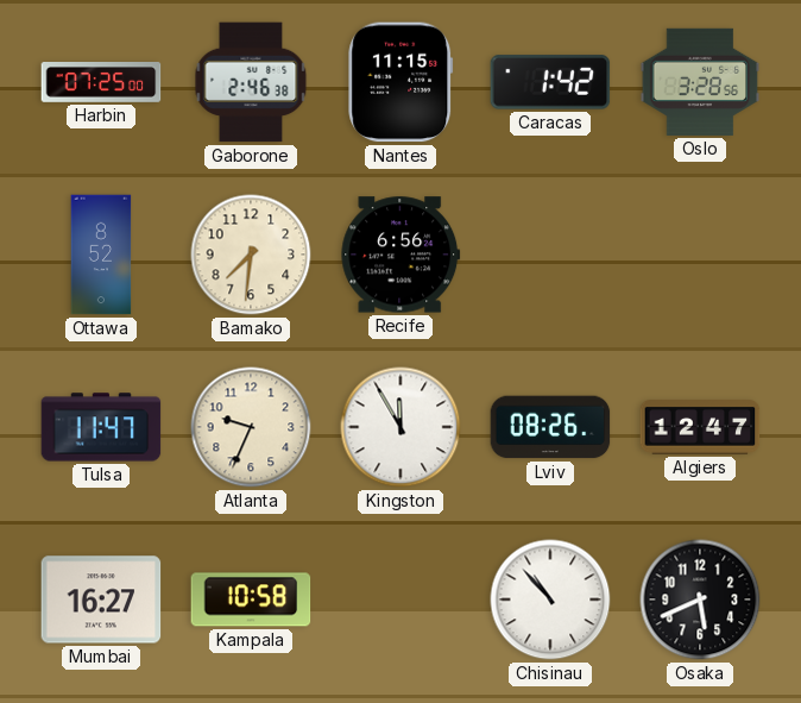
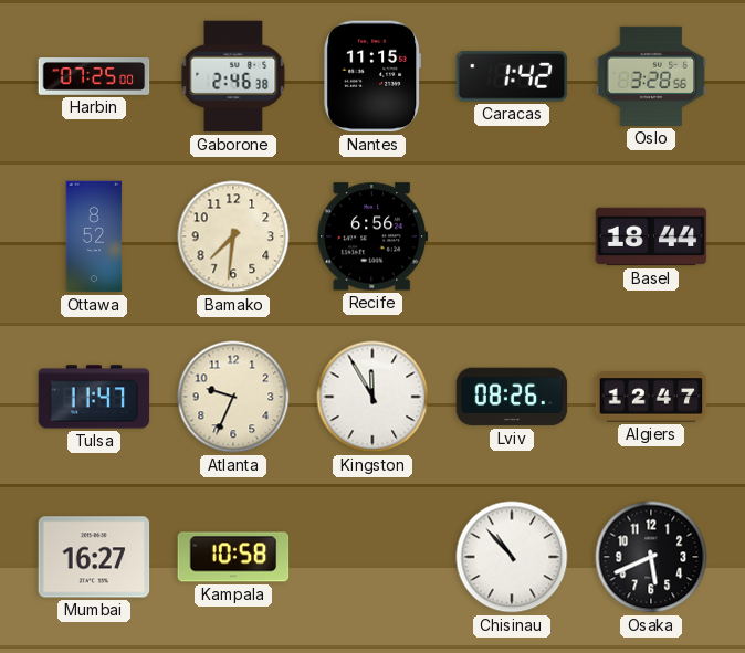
Basel: none -> 18:44
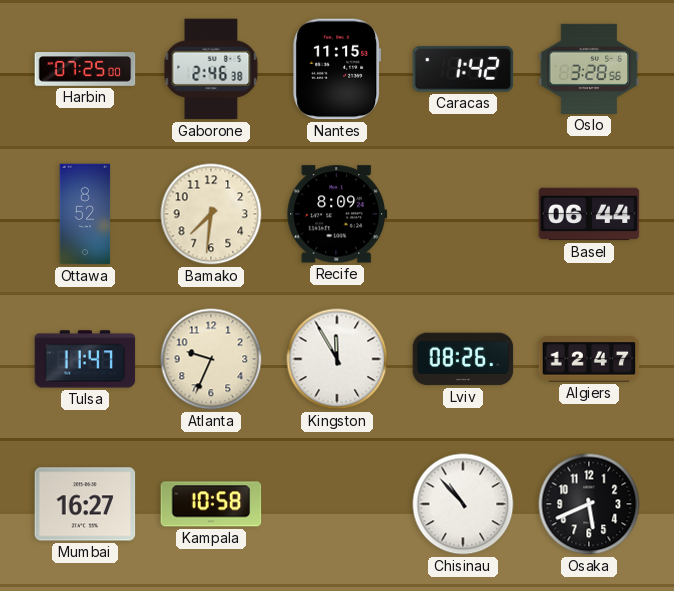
Recife: 6:56 -> 8:09
Basel: 18:44 -> 06:44
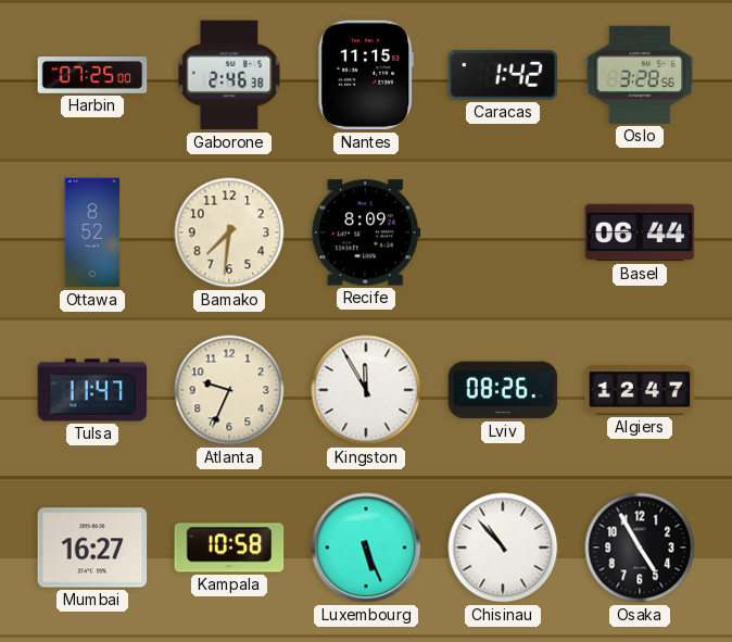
Luxembourg: none -> 5:26
Osaka: 5:41 -> 4:55
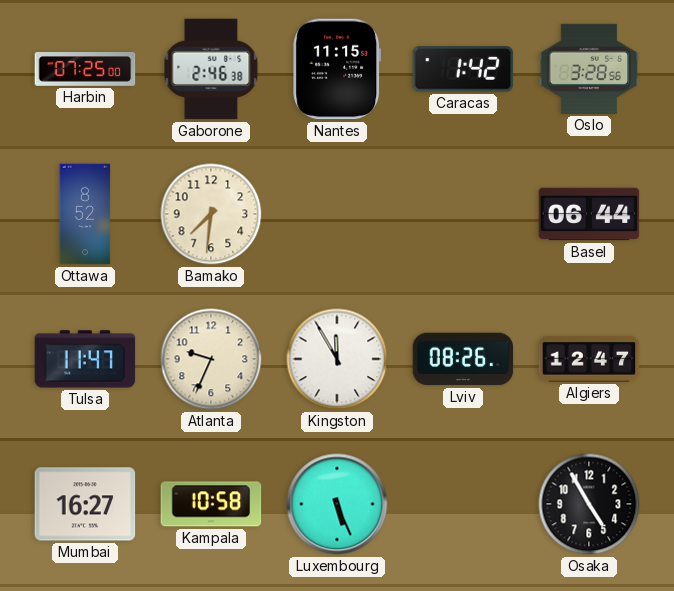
Recife: 8:09 -> none
Chisinau: 10:53 -> none
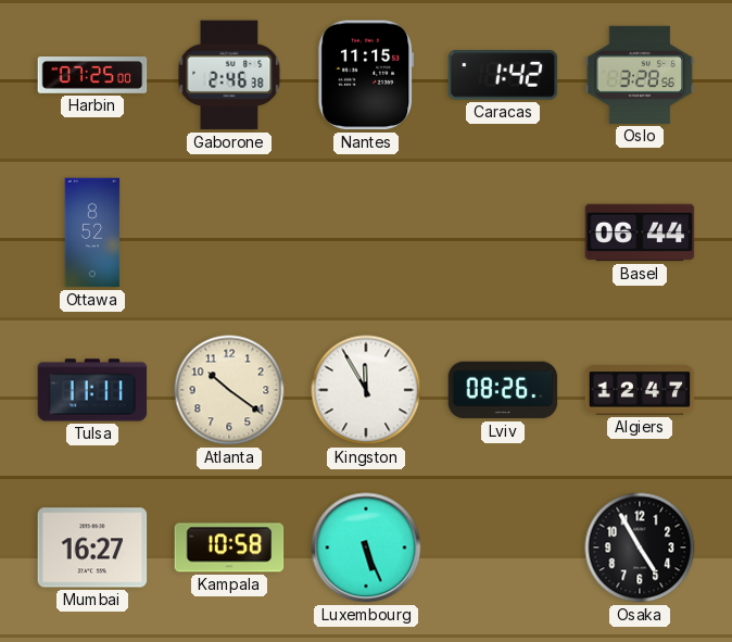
Bamako: 7:31 -> none
Tulsa: 11:47 -> 11:11
Atlanta: 9:34 -> 10:21
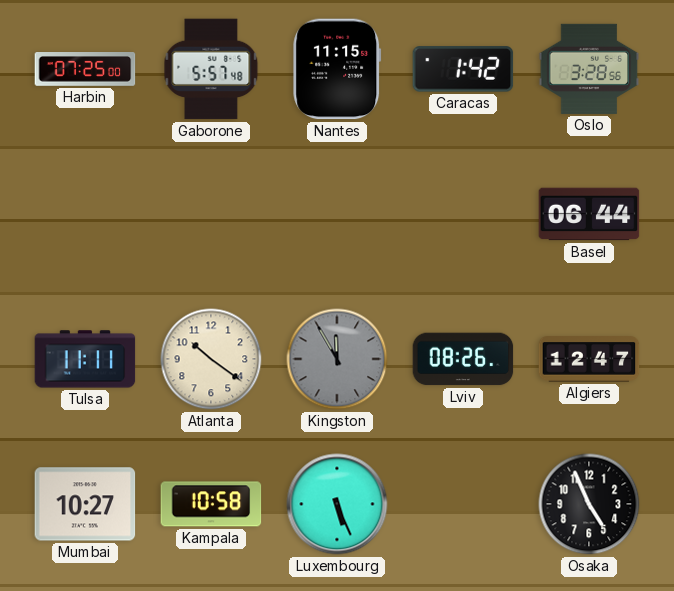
Gaborone: 2:46 -> 5:57
Ottawa: 8:52 -> none
Kingston dial: white -> grey
Mumbai: 16:27 -> 10:27
Osaka: 4:55 -> 4:56
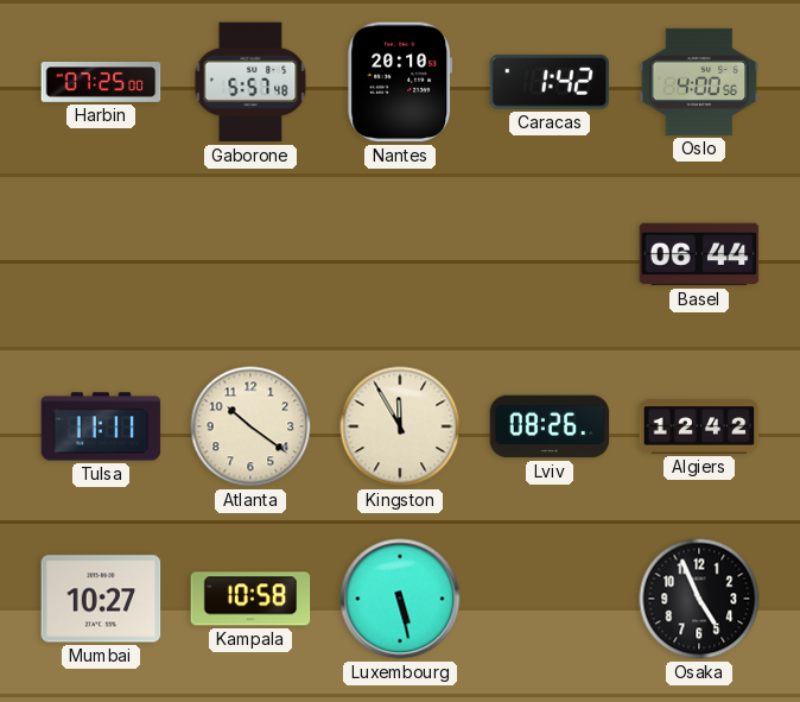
Nantes: 11:15 -> 20:10
Oslo: 3:28 -> 4:00
Kingston dial: grey -> cream
Algiers: 12:47 -> 12:42
Luxembourg: 5:26 -> 5:28
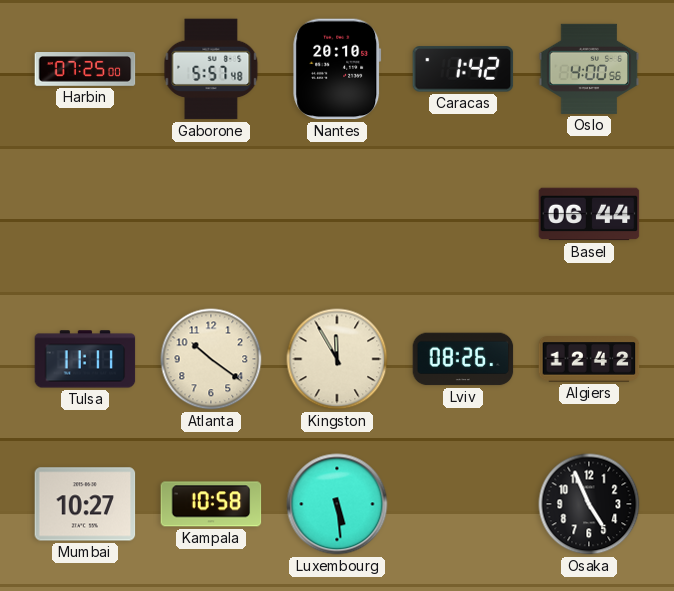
Luxembourg: 5:28 -> 5:29
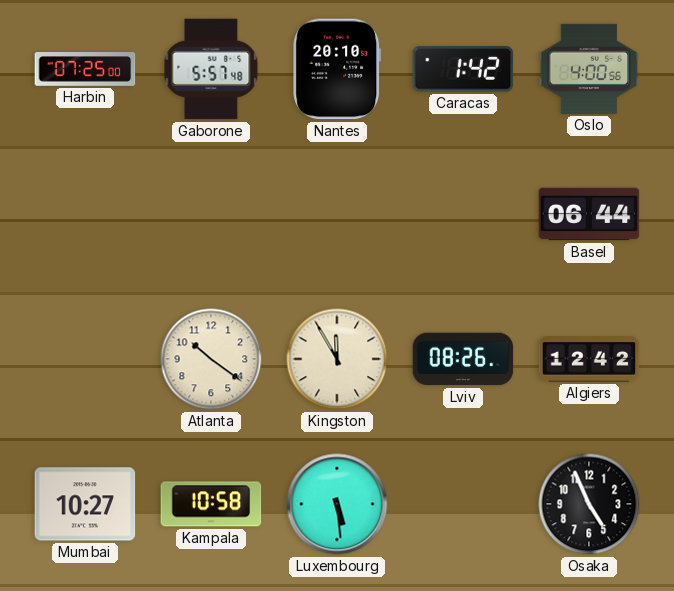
Tulsa: 11:11 -> none
